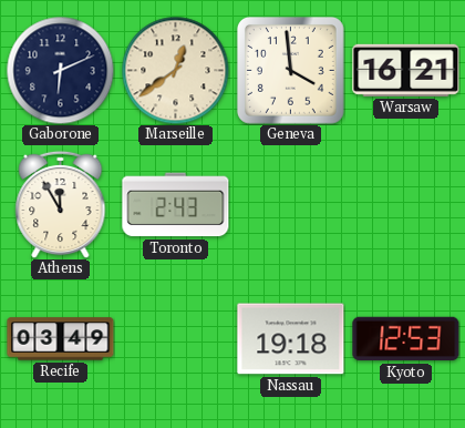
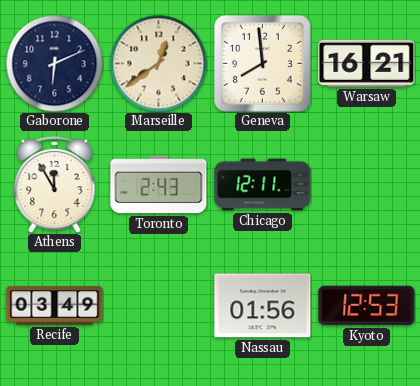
Geneva: 3:59 -> 7:59
Chicago: none -> 12:11
Nassau: 19:18 -> 01:56
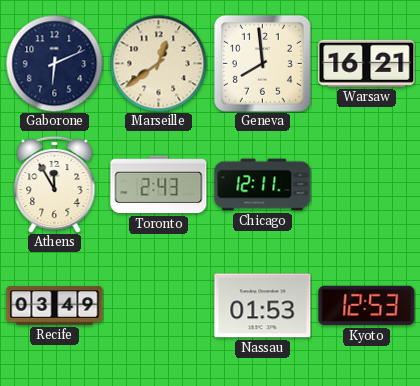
Nassau: 01:56 -> 01:53
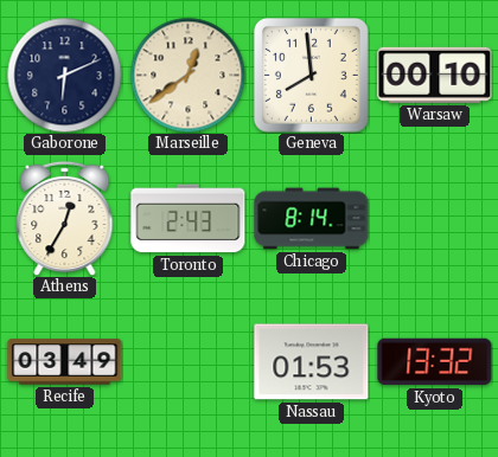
Warsaw: 16:21 -> 00:10
Athens: 11:55 -> 12:35
Chicago: 12:11 -> 8:14
Kyoto: 12:53 -> 13:32
